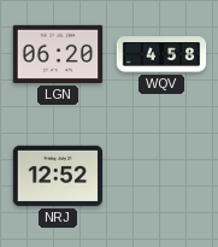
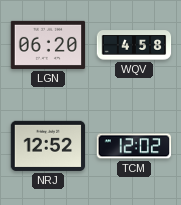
TCM: none -> 12:02
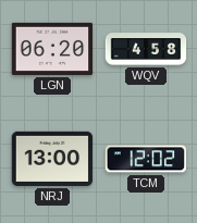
NRJ: 12:52 -> 13:00
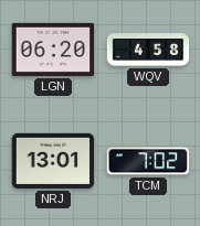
NRJ: 13:00 -> 13:01
TCM: 12:02 -> 7:02
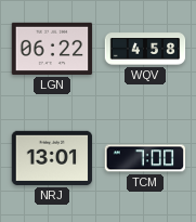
LGN: 06:20 -> 06:22
TCM: 7:02 -> 7:00
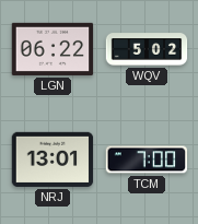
WQV: 4:58 -> 5:02
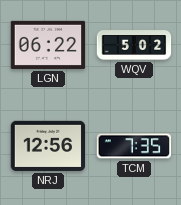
NRJ: 13:01 -> 12:56
TCM: 7:00 -> 7:35
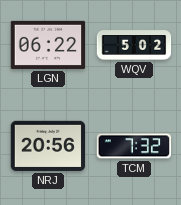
NRJ: 12:56 -> 20:56
TCM: 7:35 -> 7:32
